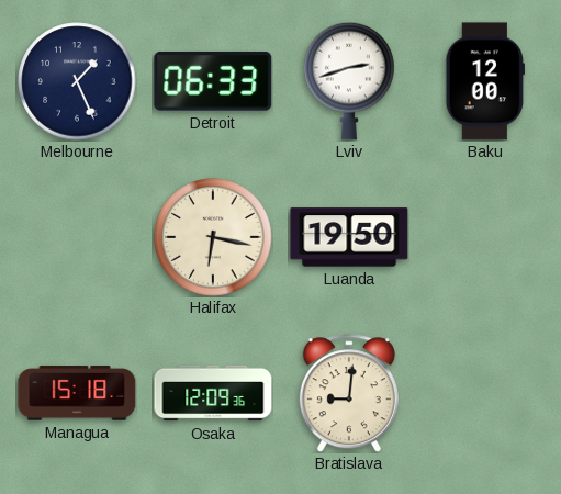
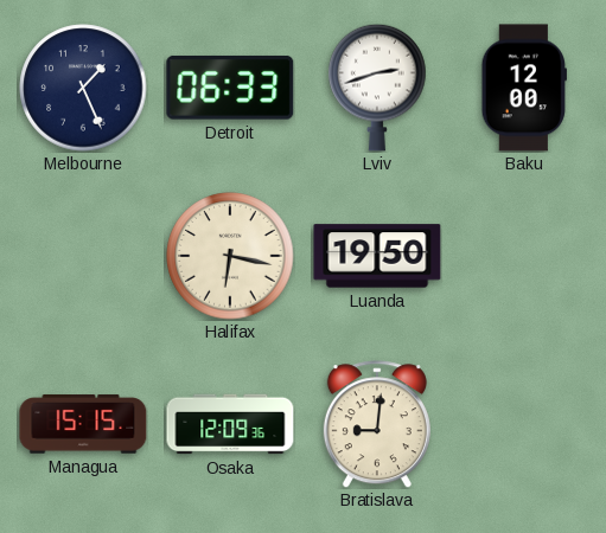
Managua: 15:18 -> 15:15
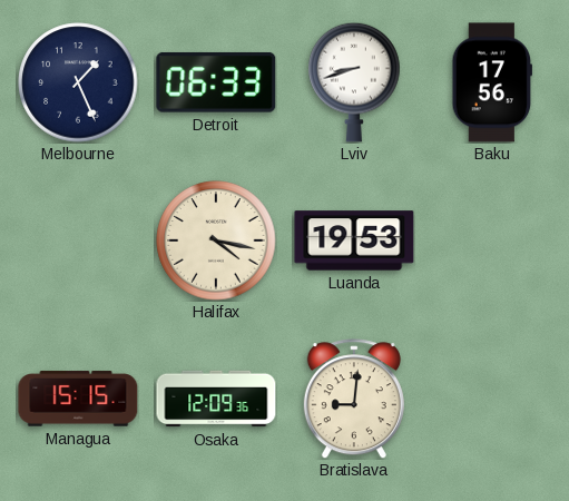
Lviv: 2:42 -> 8:42
Baku: 12:00 -> 17:56
Halifax: 6:17 -> 4:17
Luanda: 19:50 -> 19:53
